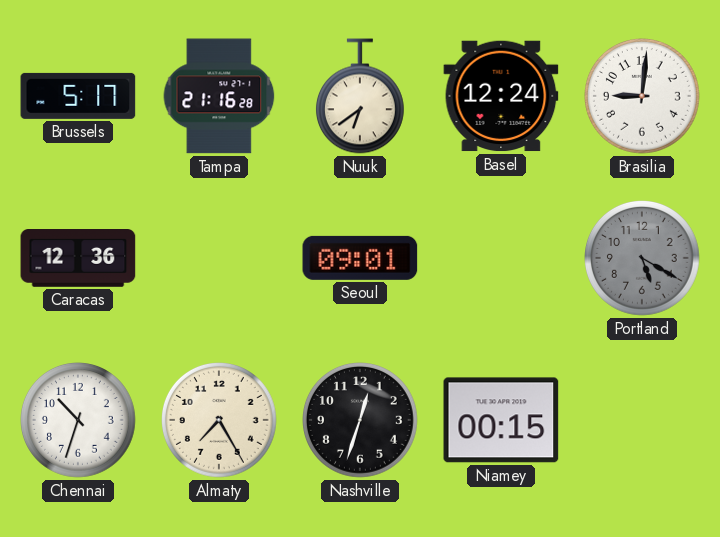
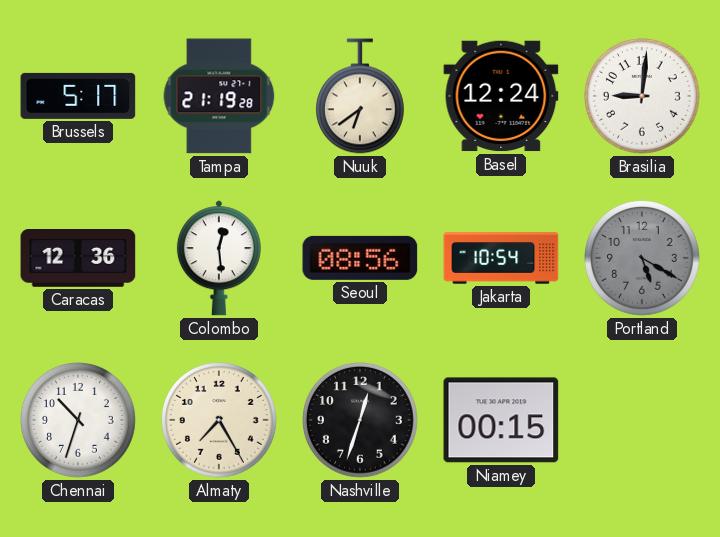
Tampa: 21:16 -> 21:19
Colombo: none -> 12:29
Seoul: 09:01 -> 08:56
Jakarta: none -> 10:54
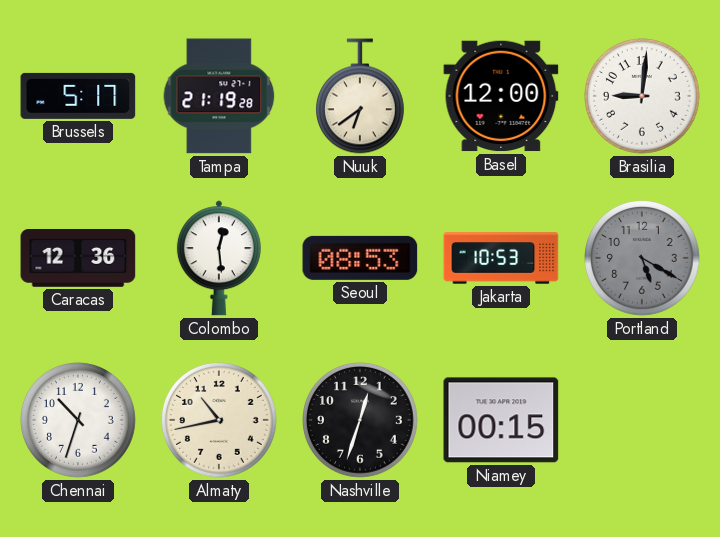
Basel: 12:24 -> 12:00
Seoul: 08:56 -> 08:53
Jakarta: 10:54 -> 10:53
Almaty: 7:25 -> 10:43
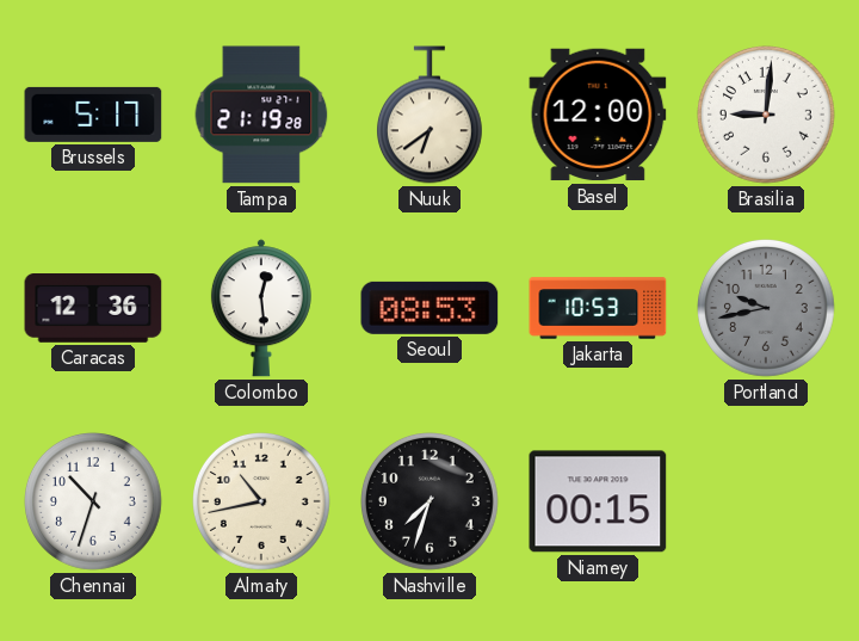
Portland: 5:20 -> 9:43
Nashville: 12:33 -> 7:33
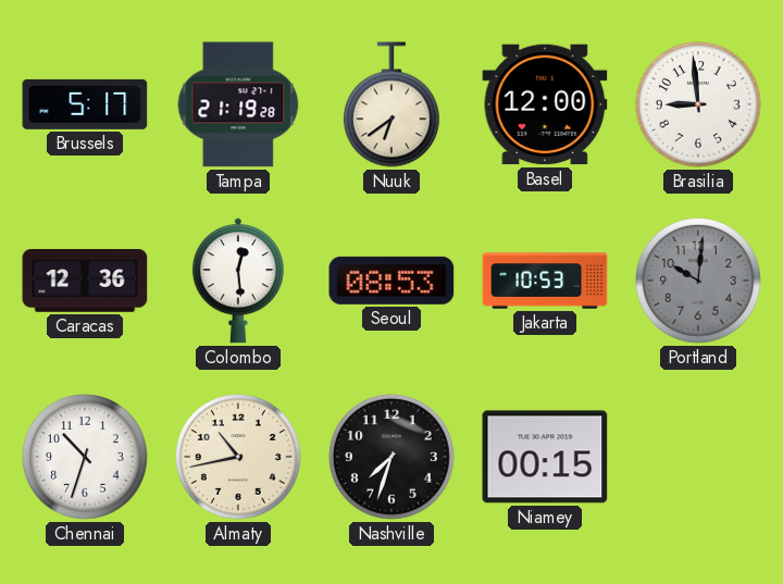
Brasilia: 9:01 -> 8:59
Portland: 9:43 -> 10:01
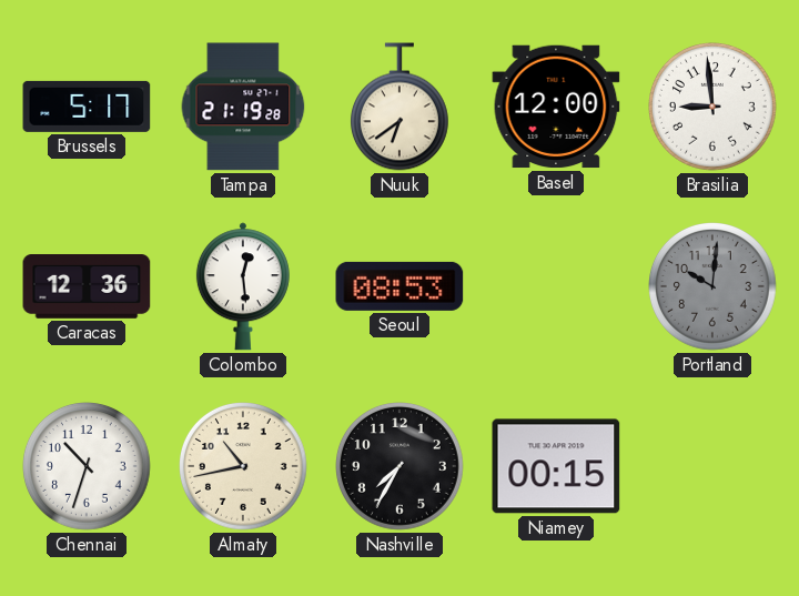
Jakarta: 10:53 -> none
Nashville: 7:33 -> 7:35
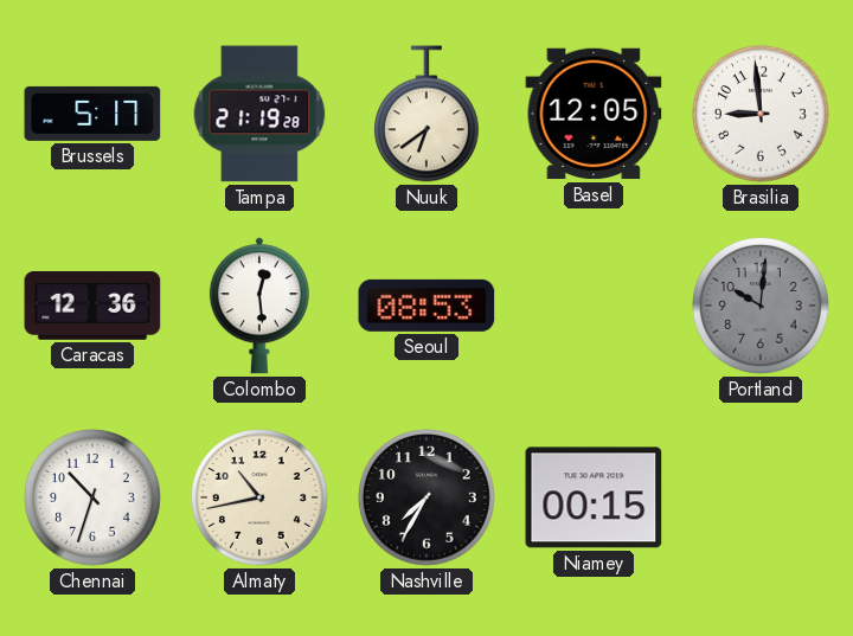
Basel: 12:00 -> 12:05
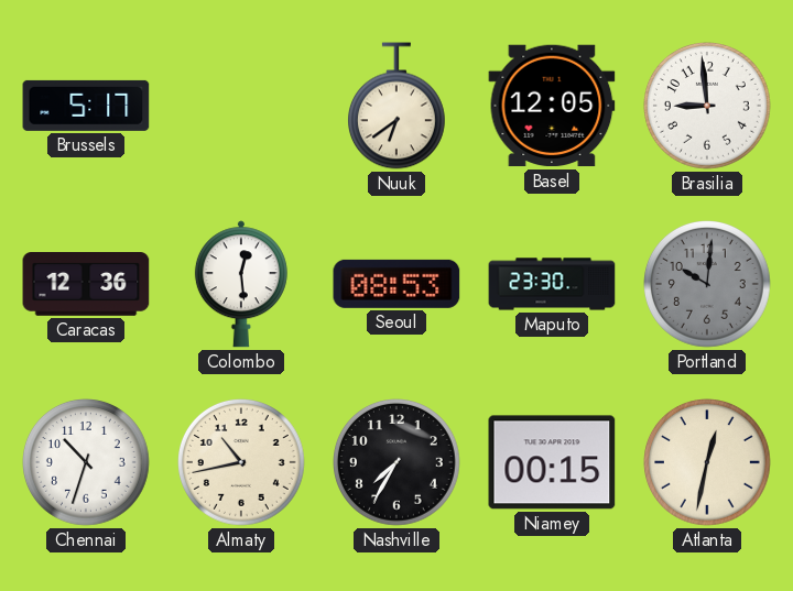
Tampa: 21:19 -> none
Maputo: none -> 23:30
Atlanta: none -> 12:32
